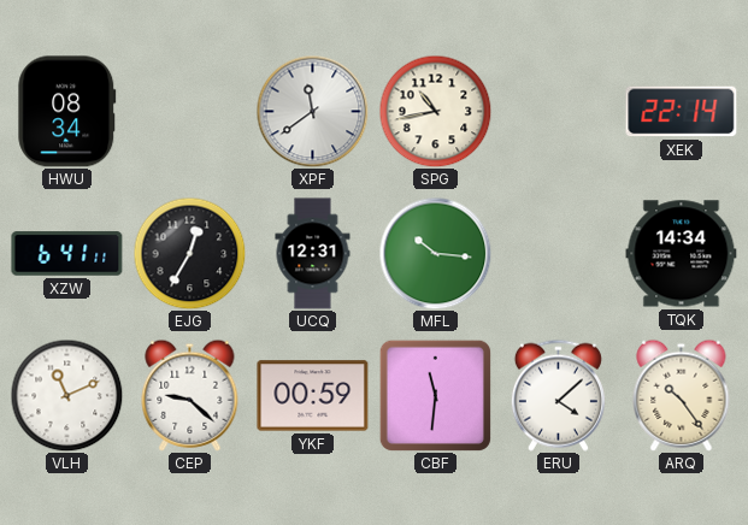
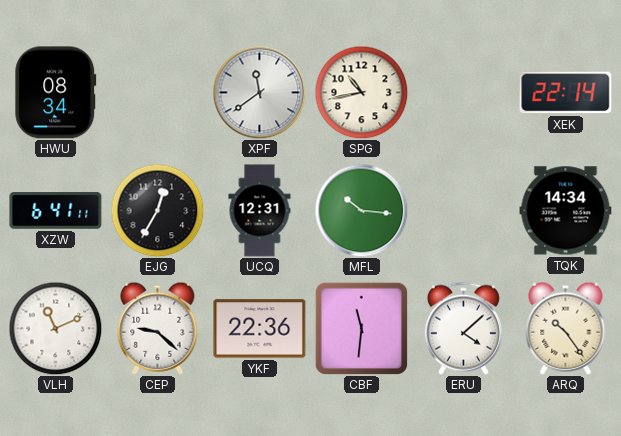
YKF: 00:59 -> 22:36
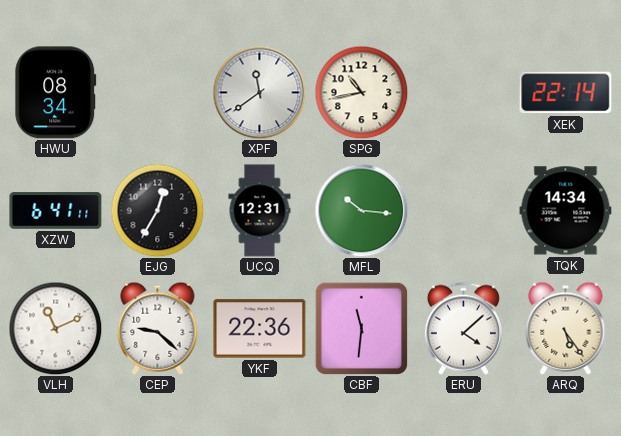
ARQ: 10:24 -> 5:24
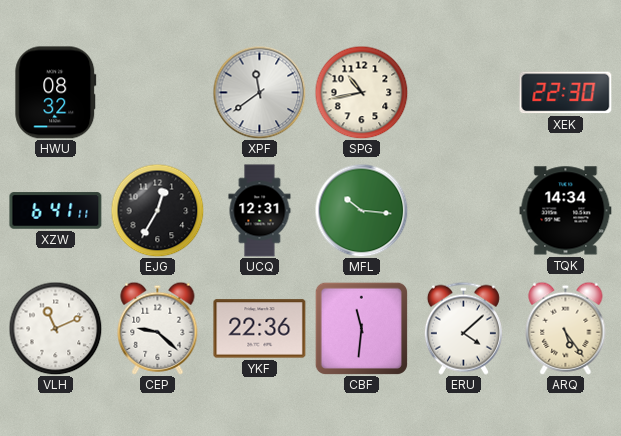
HWU: 08:34 -> 08:32
XEK: 22:14 -> 22:30
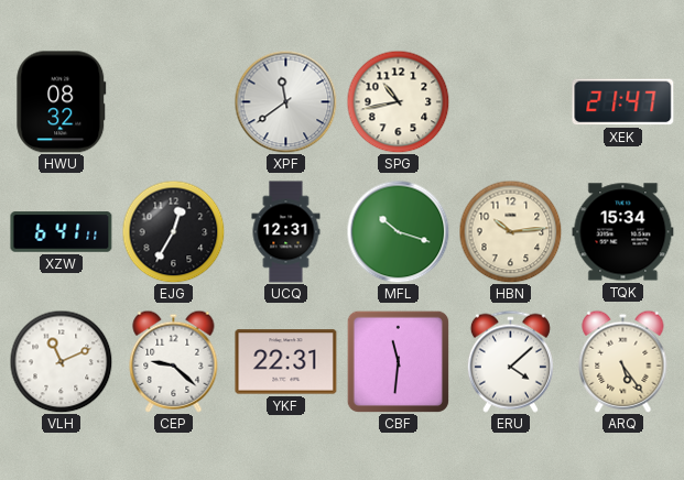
XEK: 22:30 -> 21:47
MFL: 10:16 -> 10:18
HBN: none -> 10:14
TQK: 14:34 -> 15:34
YKF: 22:36 -> 22:31
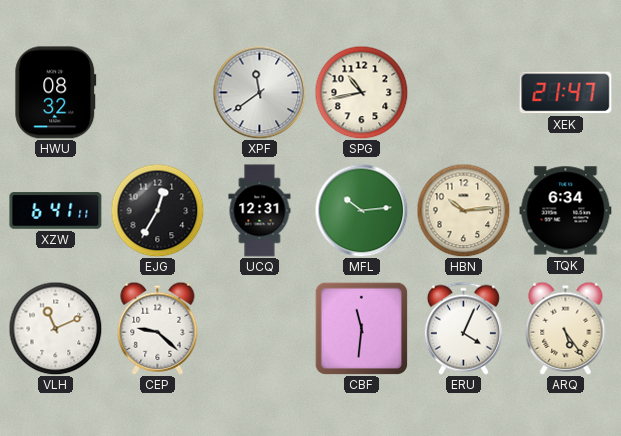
MFL: 10:18 -> 10:14
TQK: 15:34 -> 6:34
YKF: 22:31 -> none
ERU: 4:08 -> 4:04
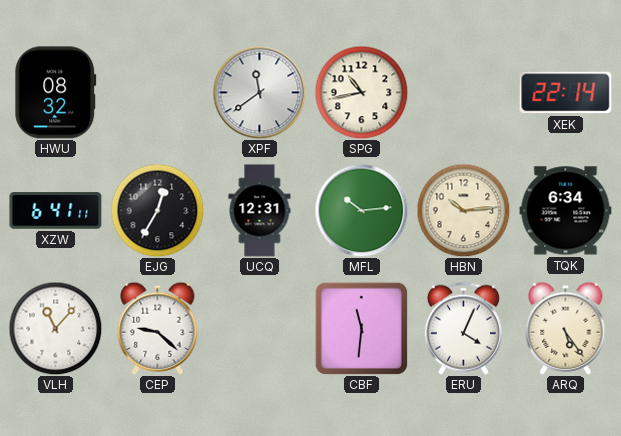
XEK: 21:47 -> 22:14
VLH: 11:11 -> 11:07
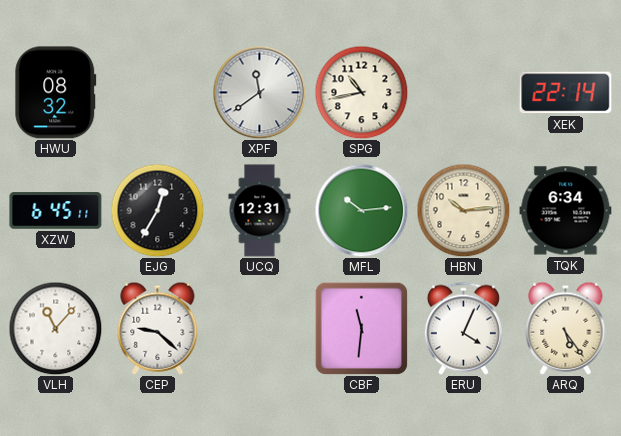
XZW: 6:41 -> 6:45
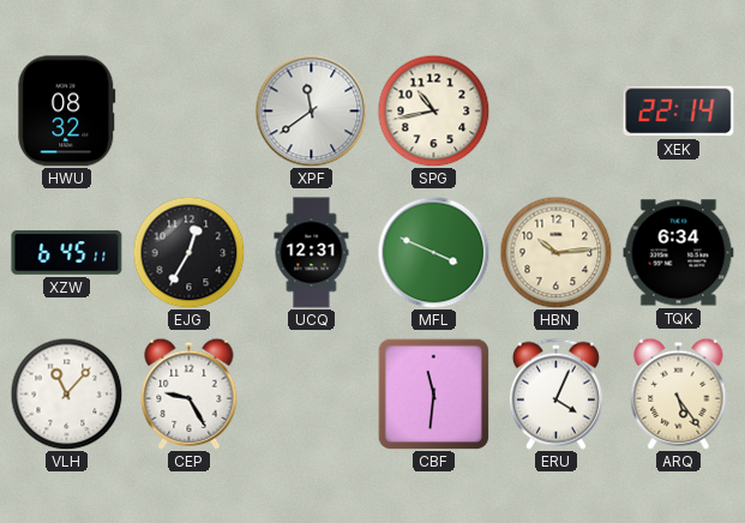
MFL: 10:14 -> 3:49
CEP: 9:22 -> 9:25
